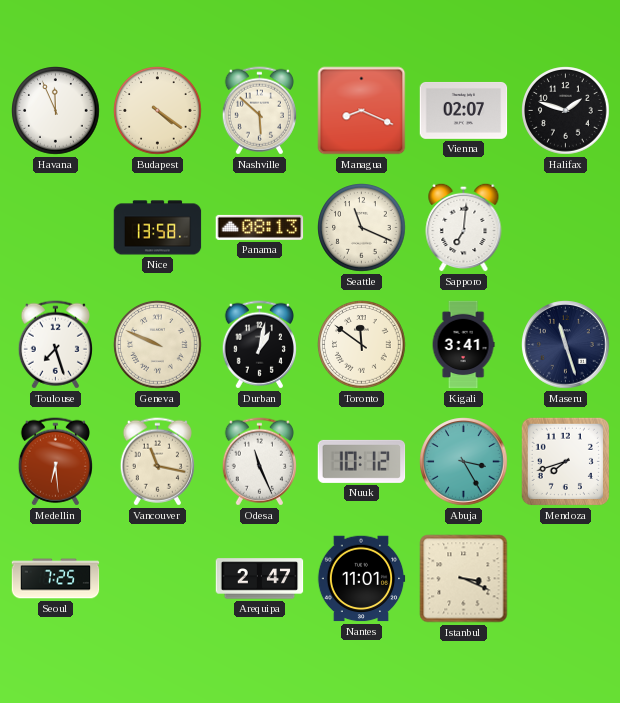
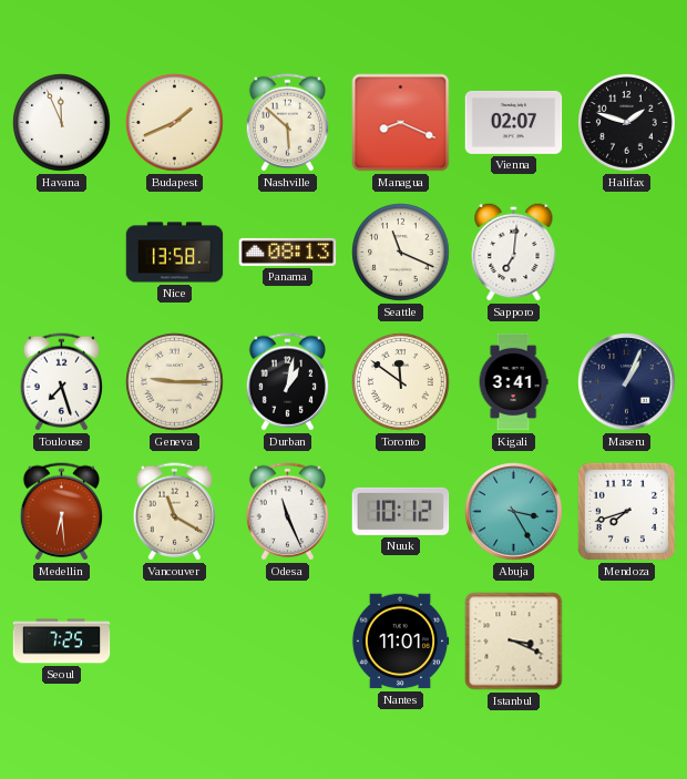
Budapest: 4:21 -> 1:41
Geneva: 9:49 -> 9:15
Maseru: 11:27 -> 1:04
Vancouver: 11:17 -> 11:20
Arequipa: 2:47 -> none
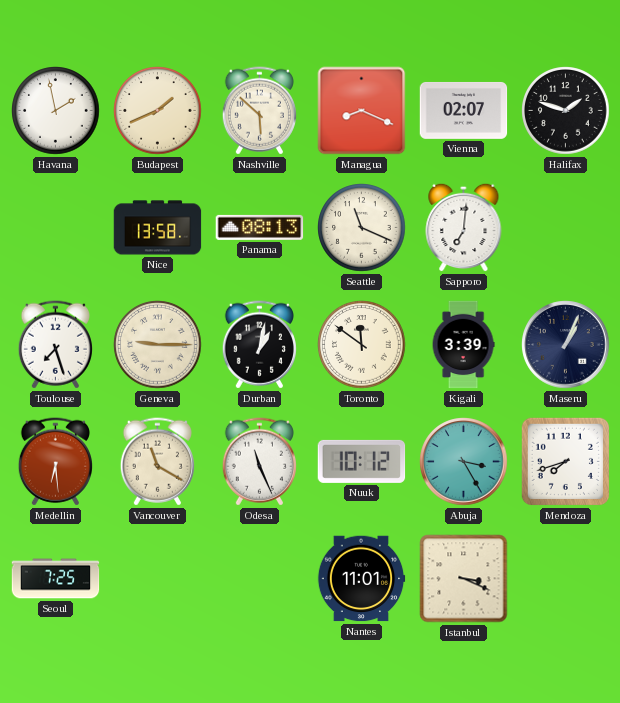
Havana: 11:56 -> 1:58
Kigali: 3:41 -> 3:39
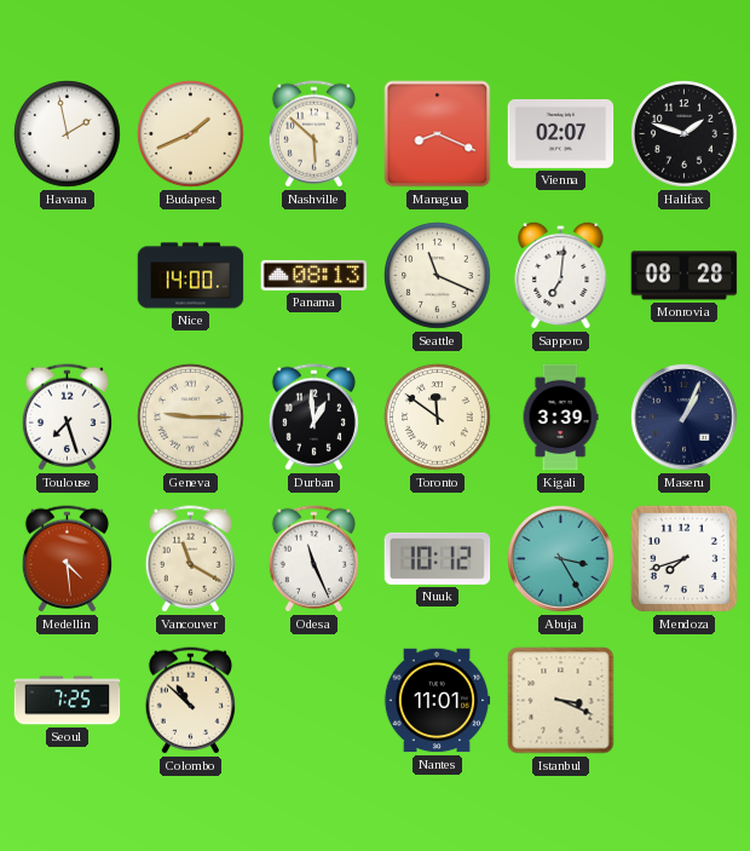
Nice: 13:58 -> 14:00
Monrovia: none -> 08:28
Durban: 1:02 -> 12:59
Medellin: 6:29 -> 4:29
Colombo: none -> 10:52
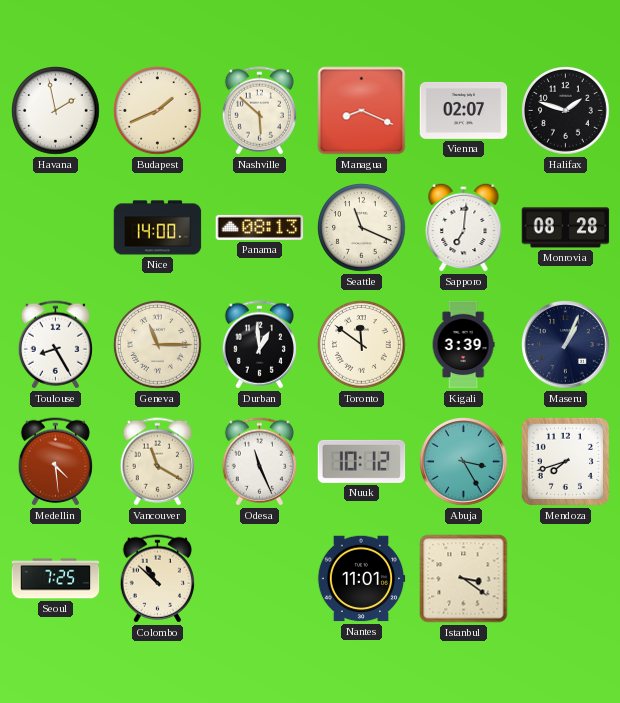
Toulouse: 7:27 -> 8:25
Geneva: 9:15 -> 11:15
Istanbul: 3:19 -> 3:21
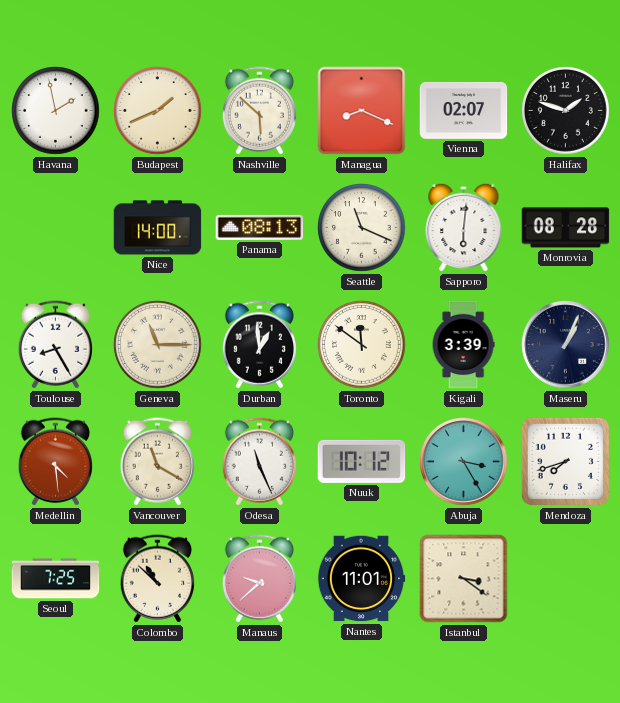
Sapporo: 7:01 -> 6:01
Manaus: none -> 9:38
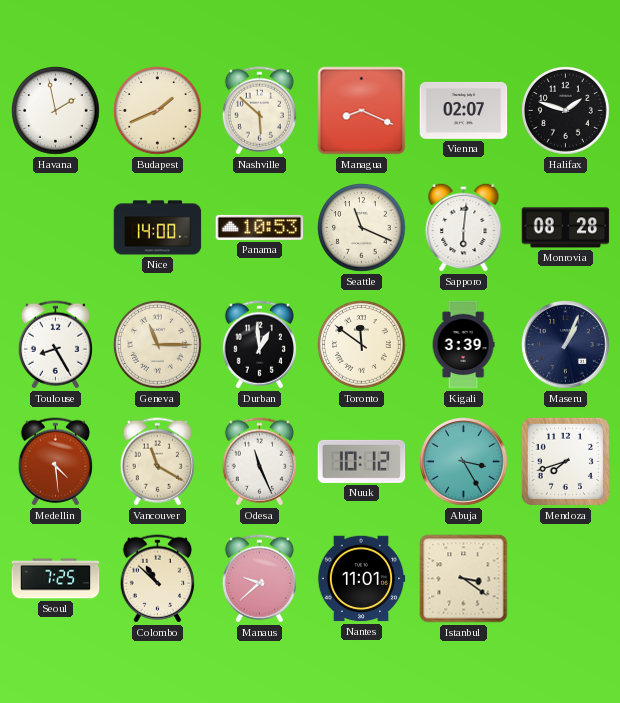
Panama: 08:13 -> 10:53
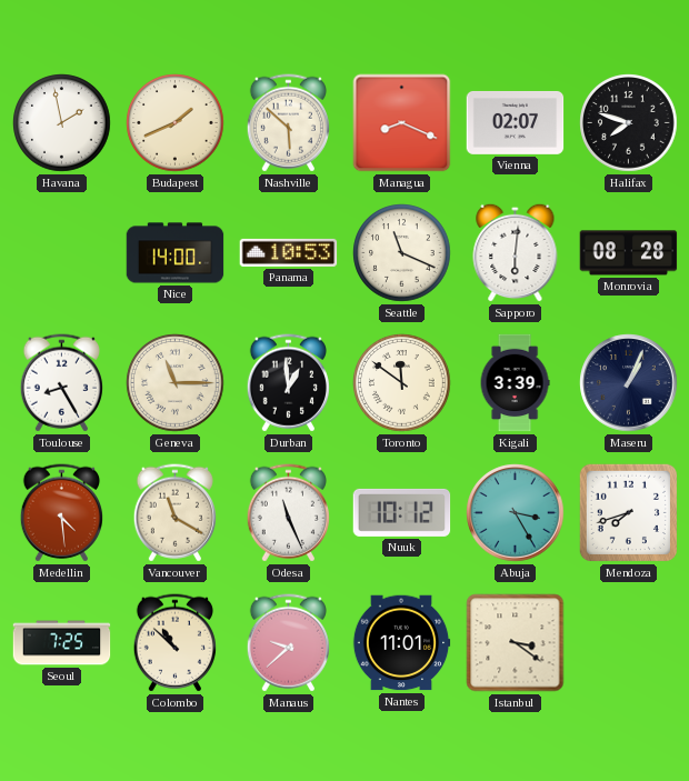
Halifax: 1:48 -> 7:48
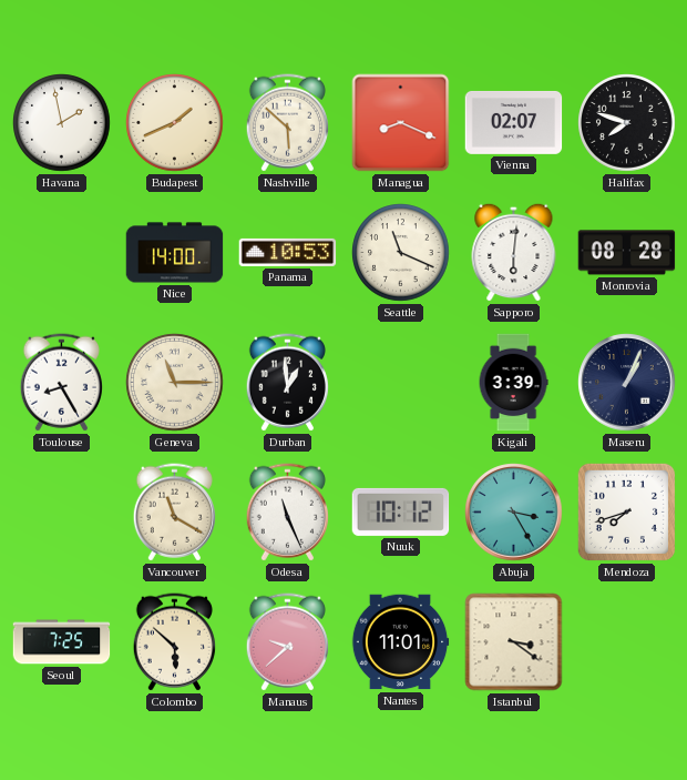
Toronto: 11:51 -> none
Medellin: 4:29 -> none
Colombo: 10:52 -> 5:52
